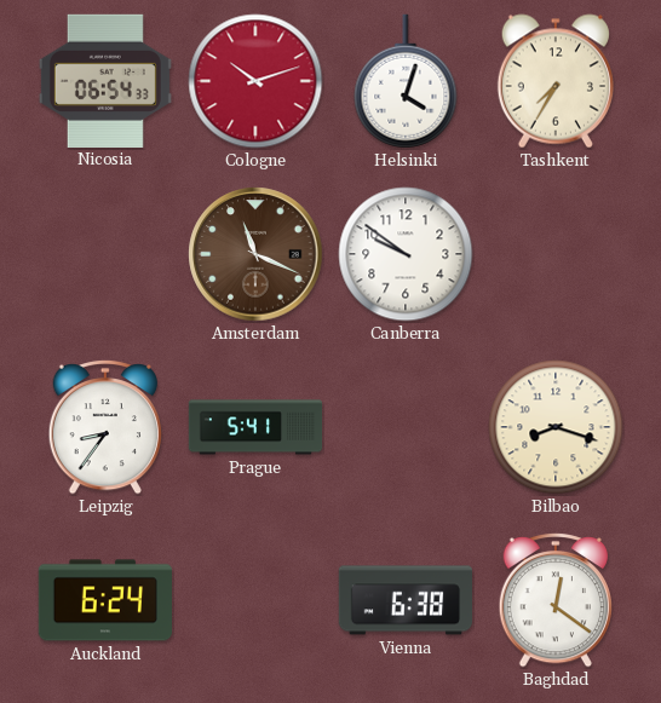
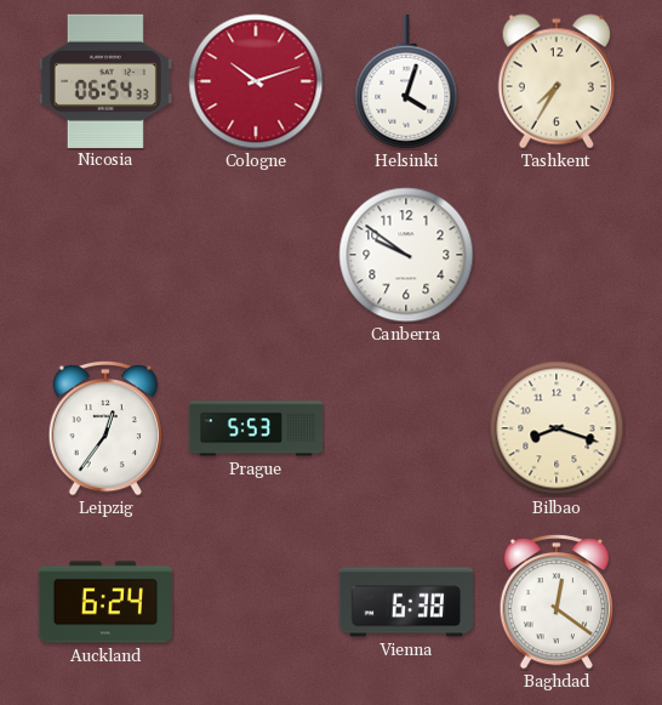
Amsterdam: 11:19 -> none
Leipzig: 8:36 -> 12:36
Prague: 5:41 -> 5:53
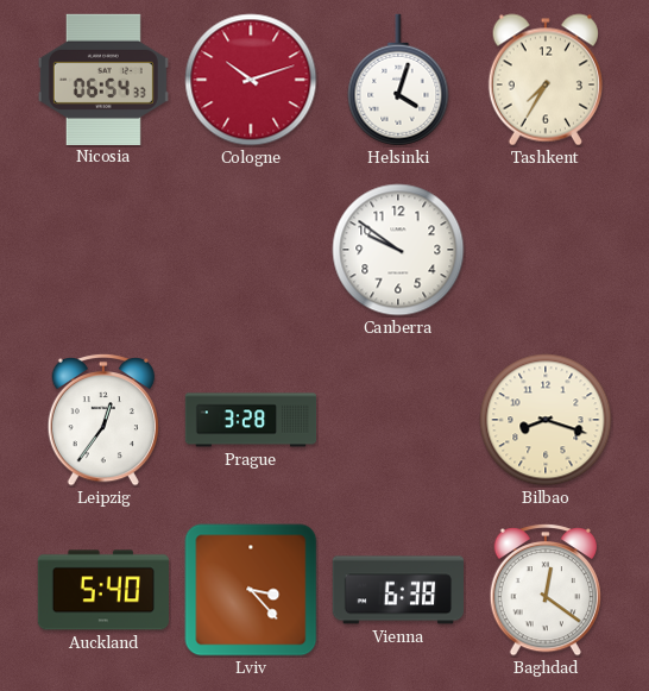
Prague: 5:53 -> 3:28
Auckland: 6:24 -> 5:40
Lviv: none -> 3:23
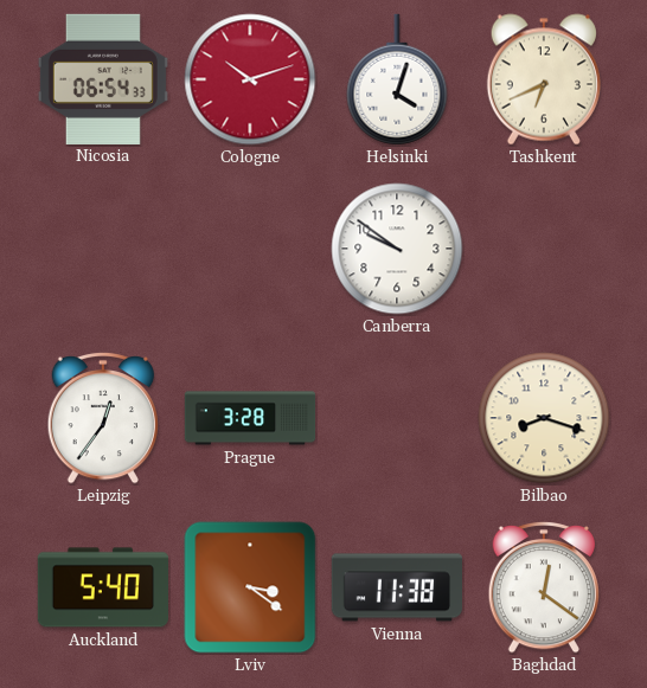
Tashkent: 7:35 -> 6:41
Lviv: 3:23 -> 3:21
Vienna: 6:38 -> 11:38
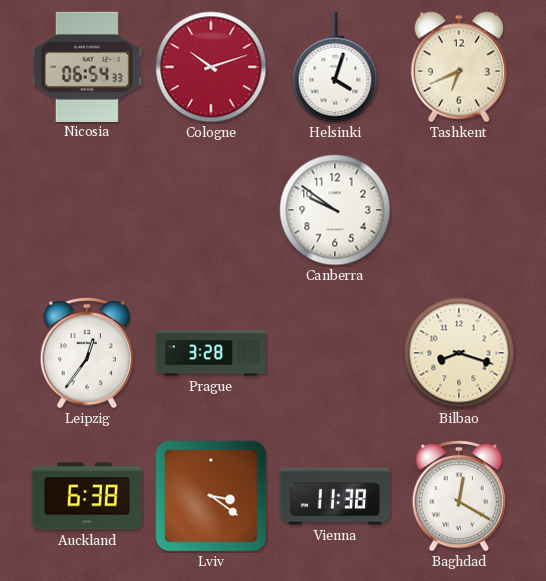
Auckland: 5:40 -> 6:38
Baghdad: 12:21 -> 12:20
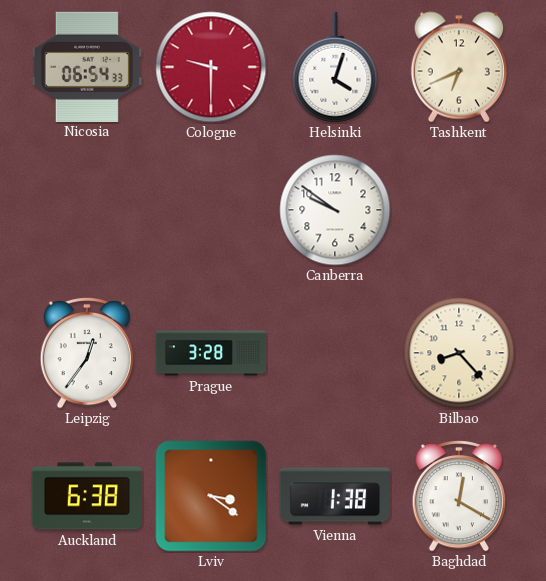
Cologne: 10:12 -> 9:30
Bilbao: 8:18 -> 8:23
Vienna: 11:38 -> 1:38
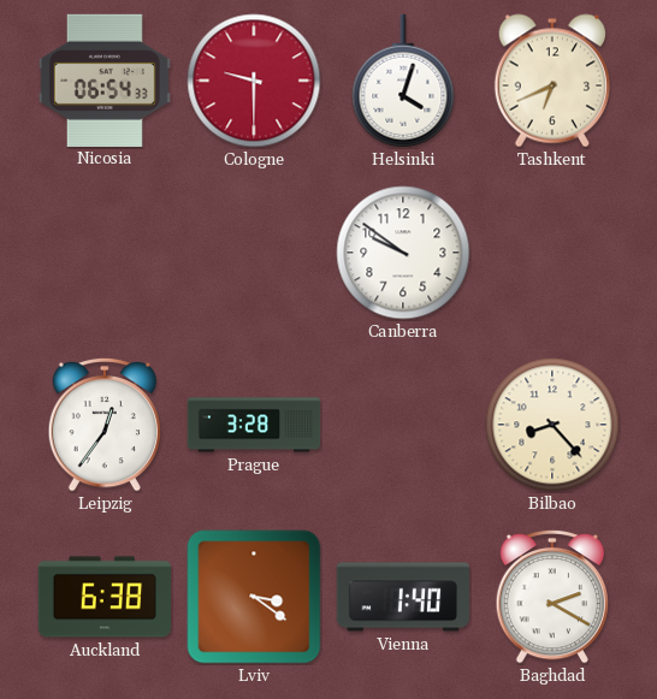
Vienna: 1:38 -> 1:40
Baghdad: 12:20 -> 2:20
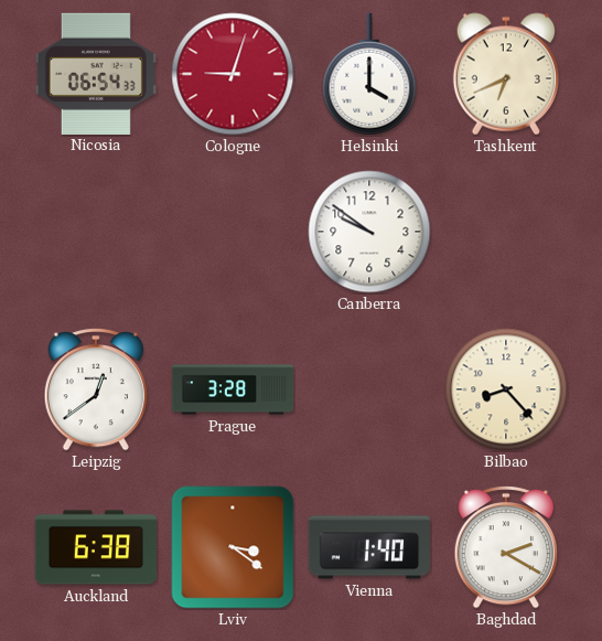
Cologne: 9:30 -> 9:03
Helsinki: 4:03 -> 4:00
Leipzig: 12:36 -> 12:39
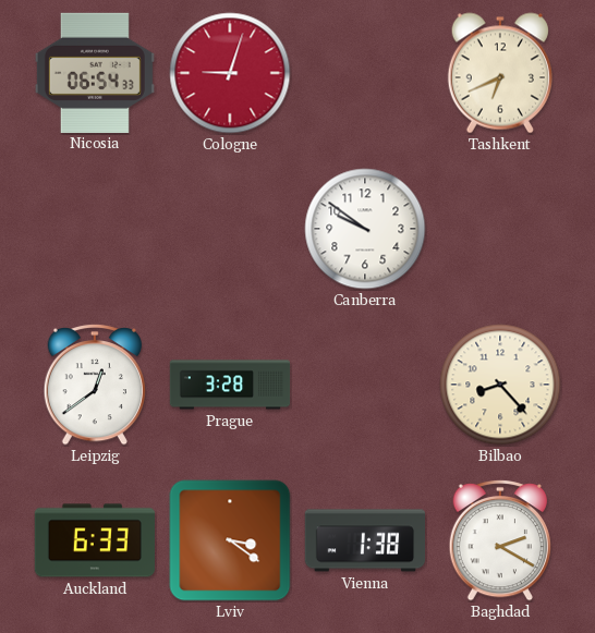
Helsinki: 4:00 -> none
Auckland: 6:38 -> 6:33
Vienna: 1:40 -> 1:38
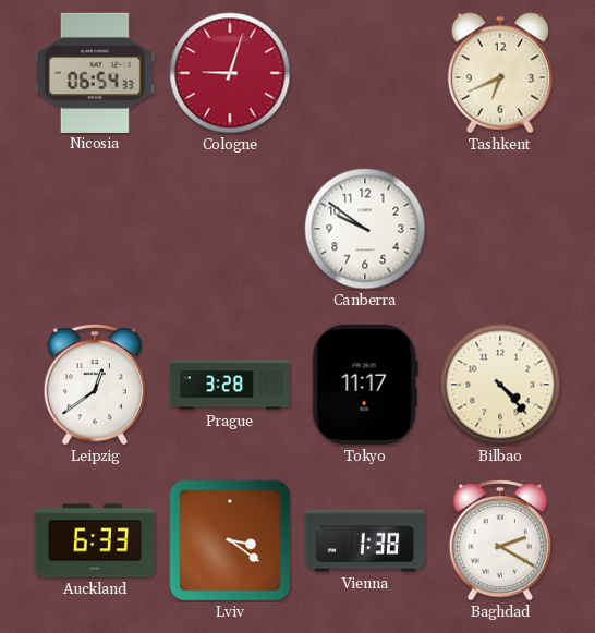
Tokyo: none -> 11:17
Bilbao: 8:23 -> 4:23
